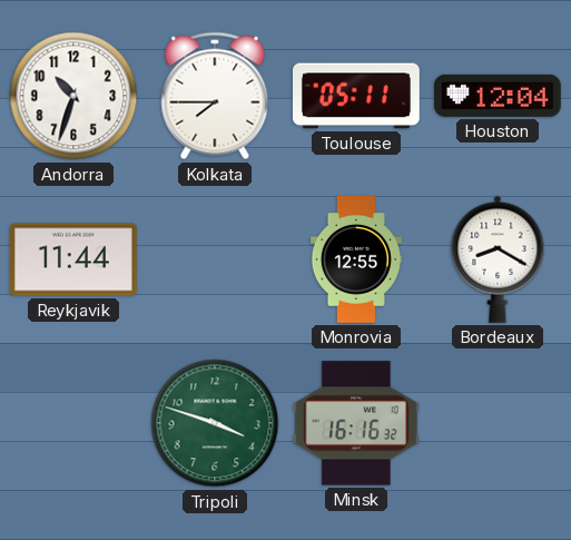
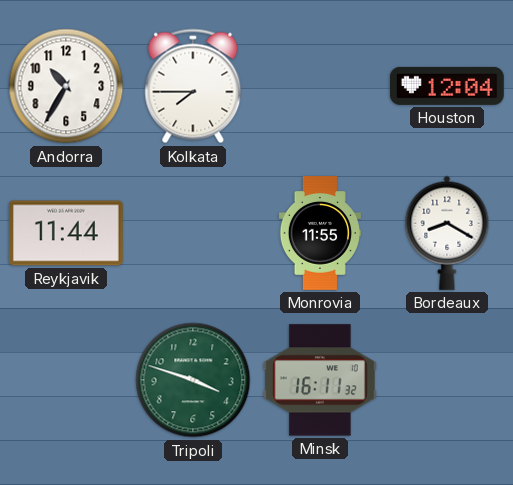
Andorra: 10:33 -> 10:35
Toulouse: 05:11 -> none
Monrovia: 12:55 -> 11:55
Minsk: 16:16 -> 16:11
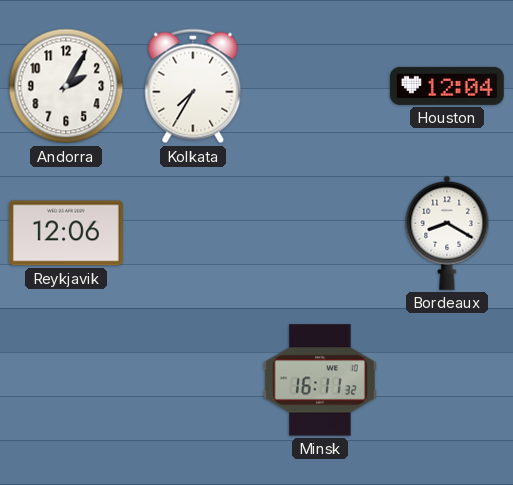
Andorra: 10:35 -> 2:05
Kolkata: 7:45 -> 7:35
Reykjavik: 11:44 -> 12:06
Monrovia: 11:55 -> none
Tripoli: 3:48 -> none
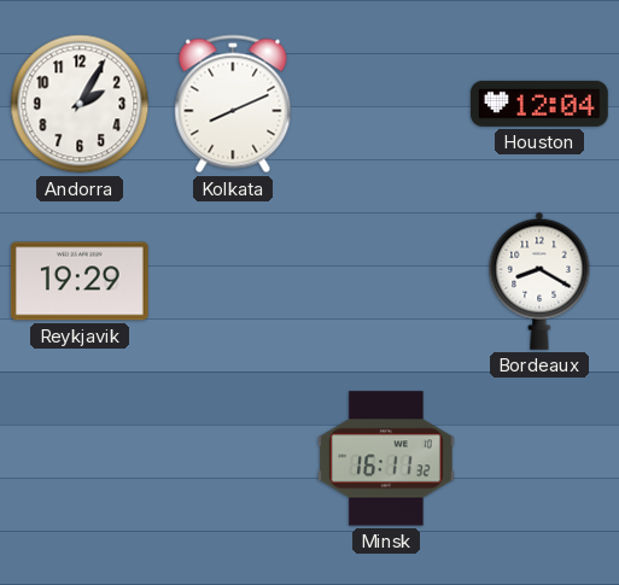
Kolkata: 7:35 -> 8:11
Reykjavik: 12:06 -> 19:29
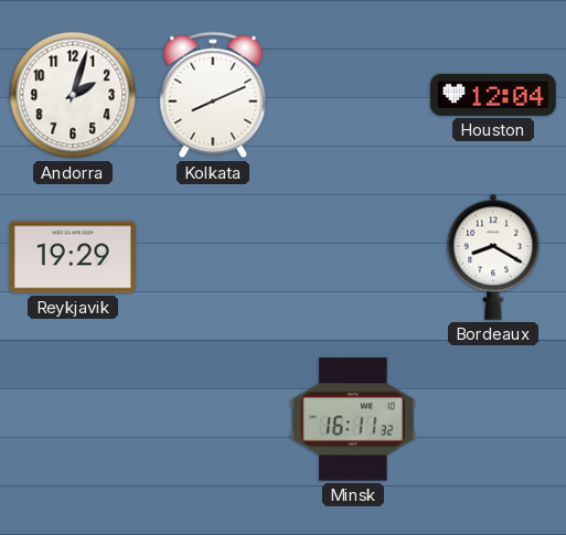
Andorra: 2:05 -> 2:03
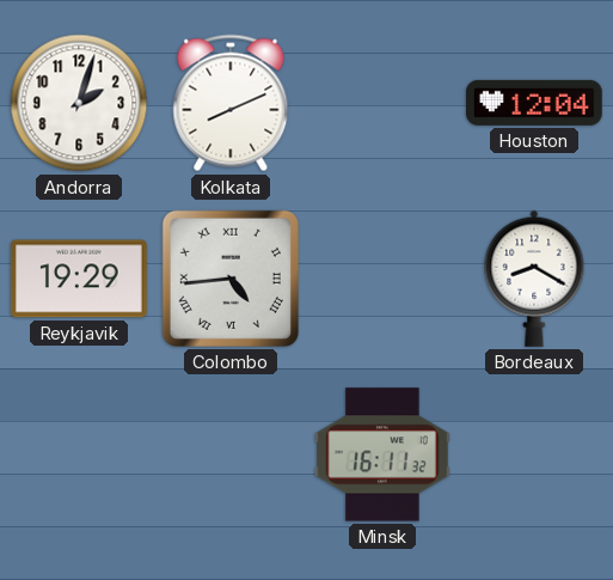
Colombo: none -> 4:44
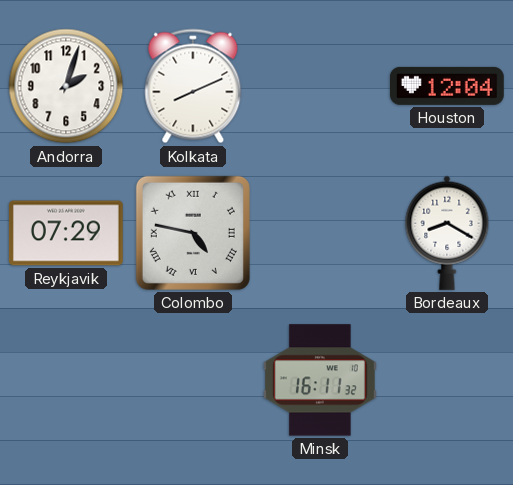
Reykjavik: 19:29 -> 07:29
Colombo: 4:44 -> 4:47
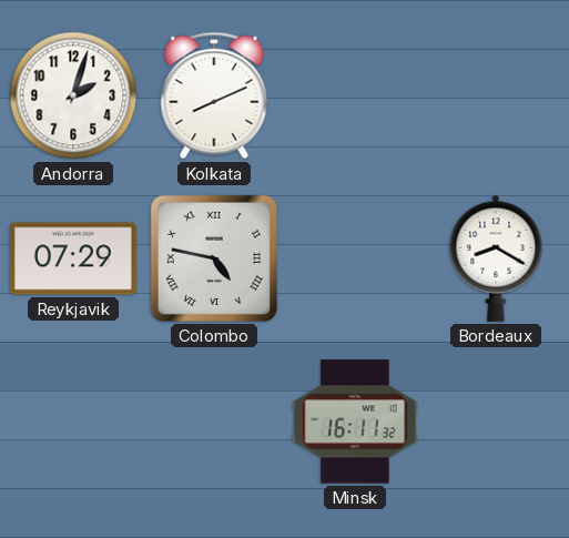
Houston: 12:04 -> none
